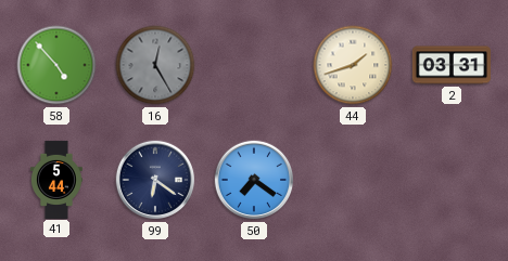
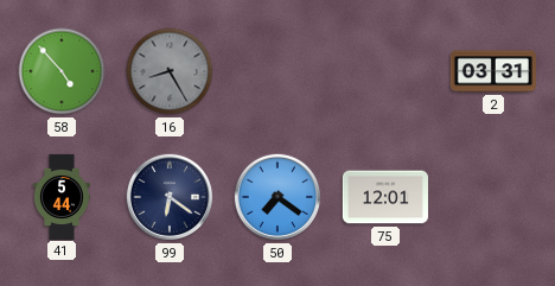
16: 12:25 -> 8:25
44: 1:42 -> none
75: none -> 12:01
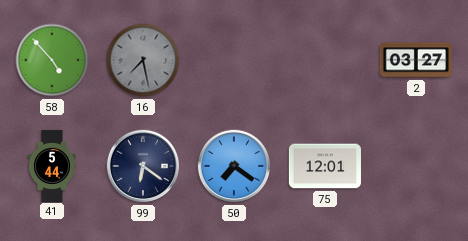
16: 8:25 -> 7:28
2: 03:31 -> 03:27
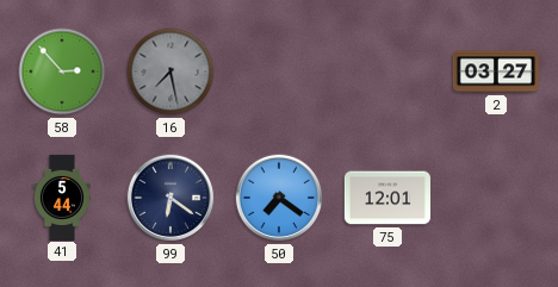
58: 4:53 -> 2:53
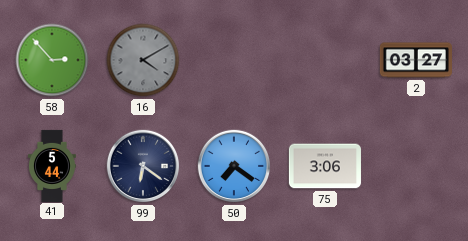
16: 7:28 -> 4:10
75: 12:01 -> 3:06
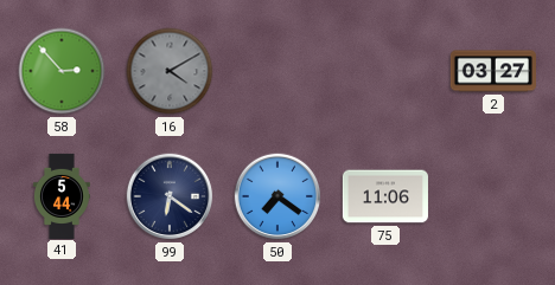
75: 3:06 -> 11:06
